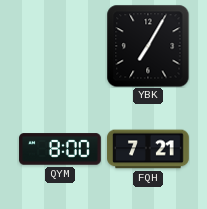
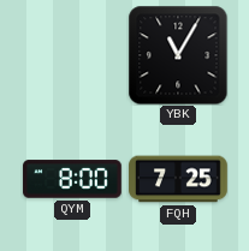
YBK: 7:05 -> 11:05
FQH: 7:21 -> 7:25
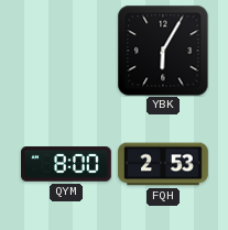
YBK: 11:05 -> 6:05
FQH: 7:25 -> 2:53
